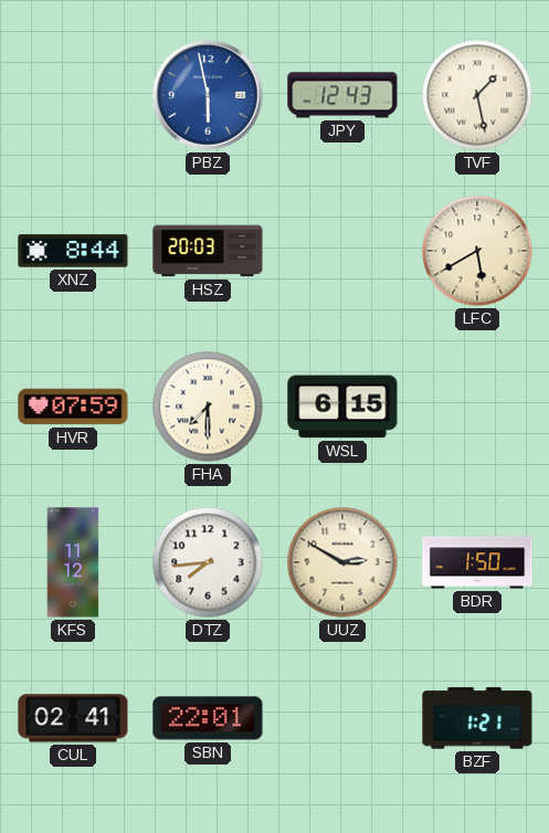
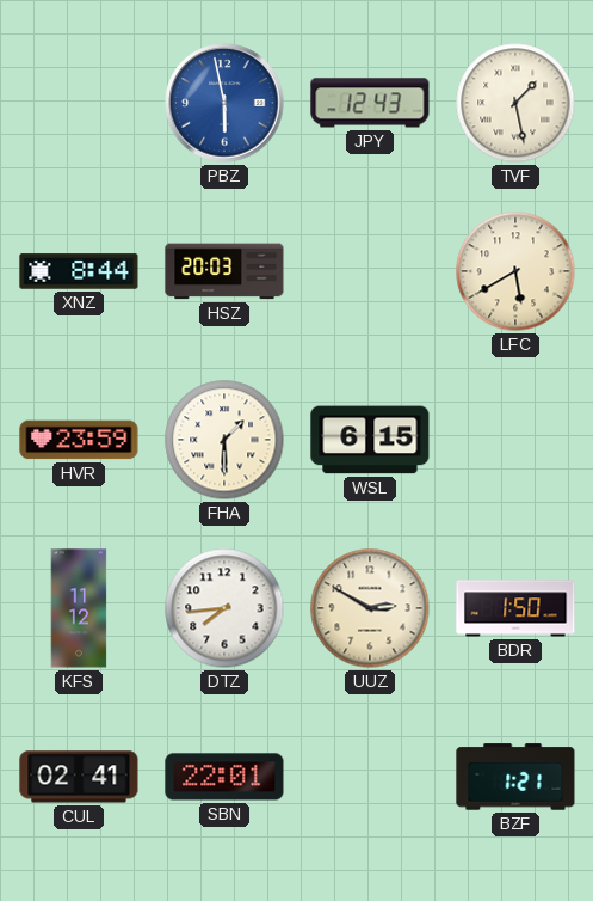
HVR: 07:59 -> 23:59
FHA: 7:30 -> 1:30
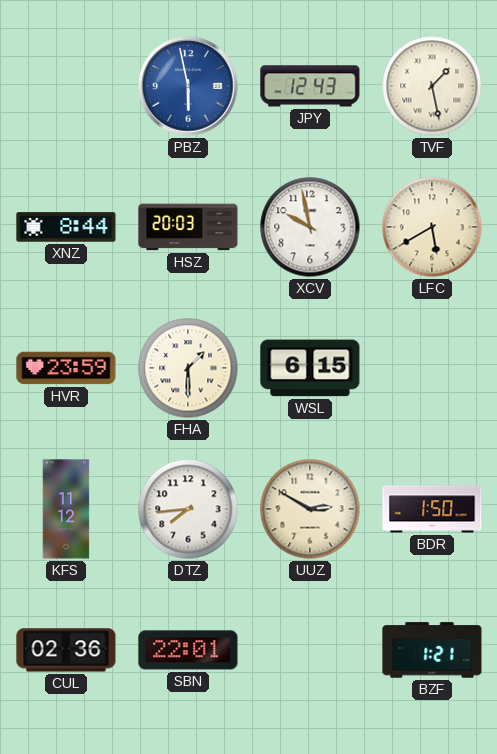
XCV: none -> 9:58
CUL: 02:41 -> 02:36
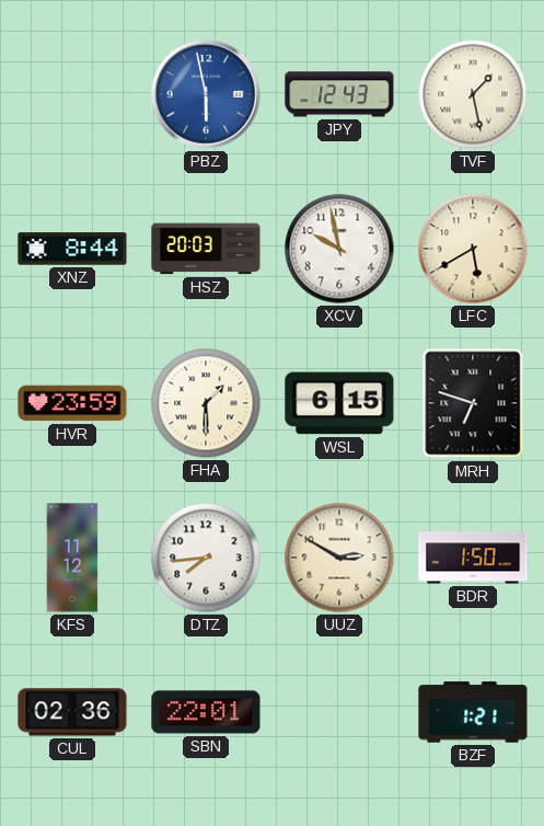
MRH: none -> 6:48
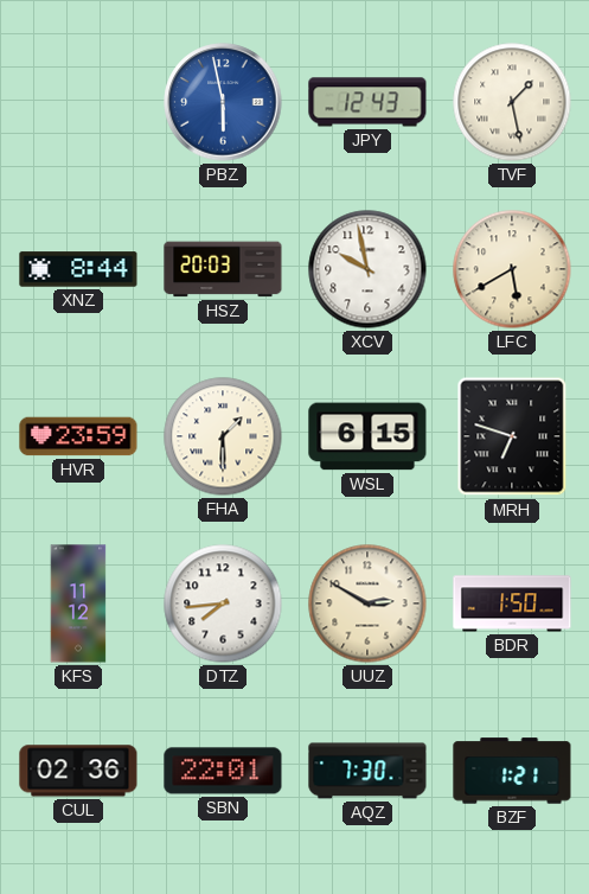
AQZ: none -> 7:30
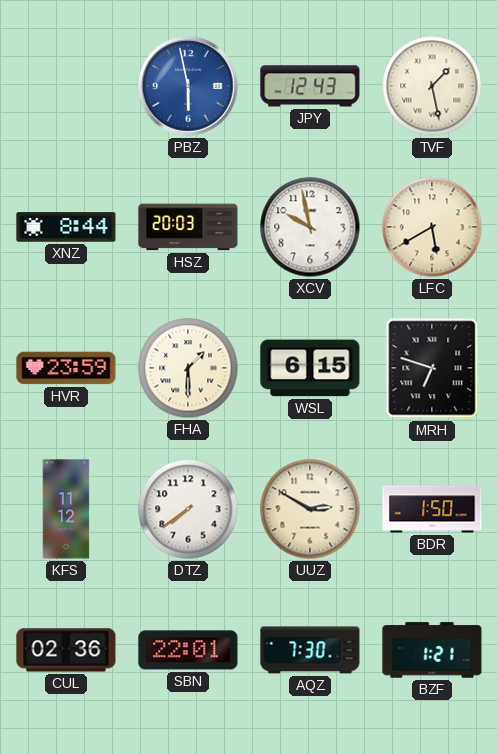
DTZ: 7:44 -> 7:39
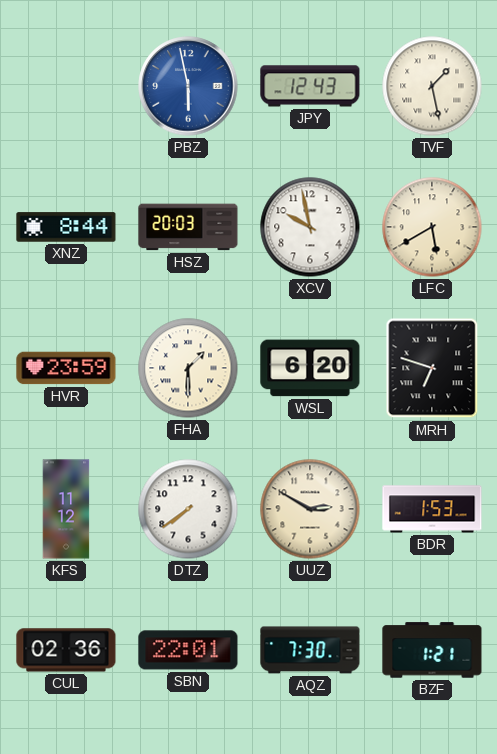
WSL: 6:15 -> 6:20
BDR: 1:50 -> 1:53
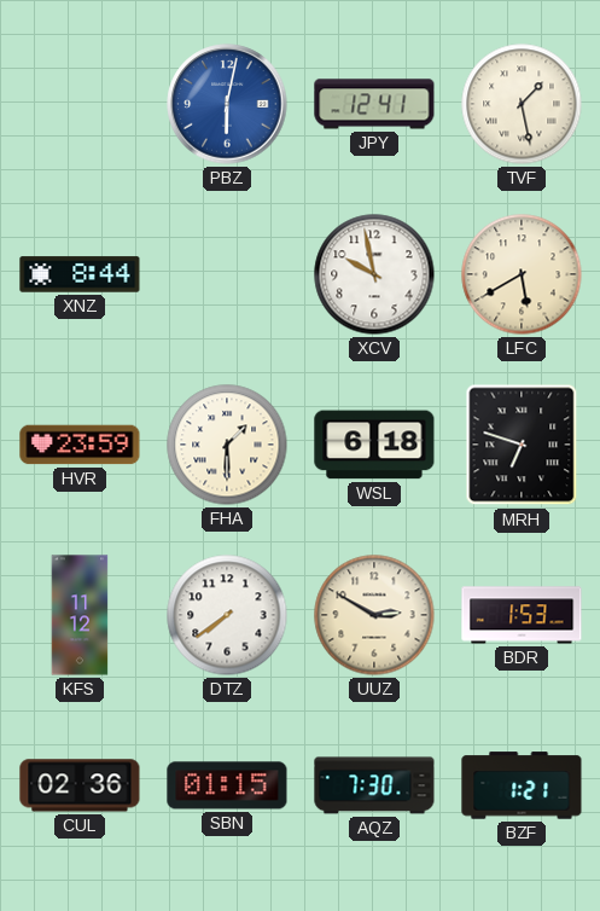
PBZ: 5:58 -> 6:02
JPY: 12:43 -> 12:41
HSZ: 20:03 -> none
WSL: 6:20 -> 6:18
SBN: 22:01 -> 01:15
